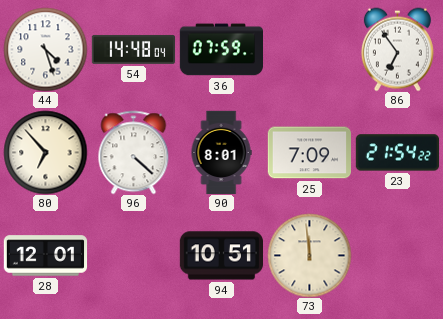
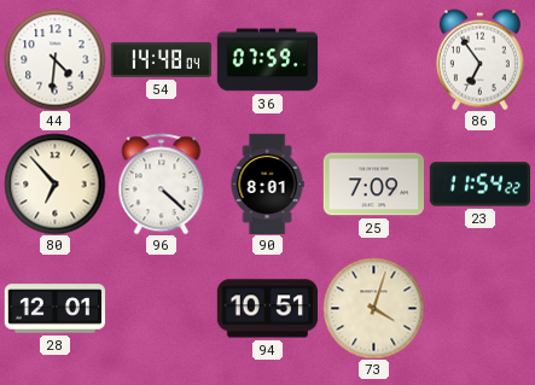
44: 4:27 -> 4:31
23: 21:54 -> 11:54
73: 11:59 -> 4:03
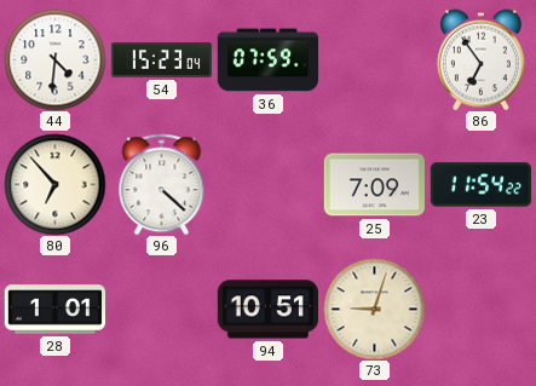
54: 14:48 -> 15:23
90: 8:01 -> none
28: 12:01 -> 1:01
73: 4:03 -> 9:03
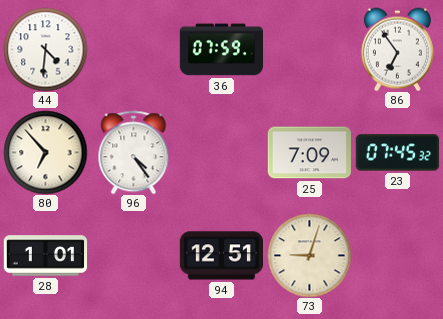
54: 15:23 -> none
96: 4:22 -> 4:24
23: 11:54 -> 07:45
94: 10:51 -> 12:51
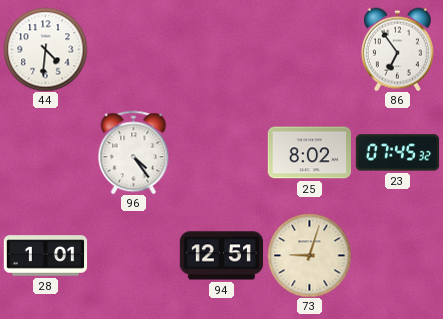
36: 07:59 -> none
80: 6:53 -> none
25: 7:09 -> 8:02
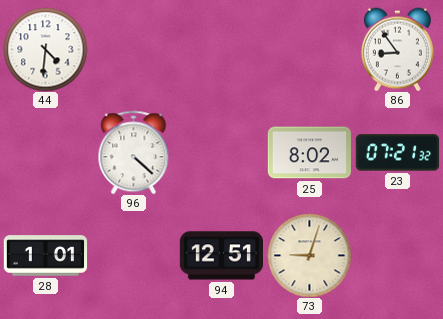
86: 6:54 -> 8:54
96: 4:24 -> 4:22
23: 07:45 -> 07:21
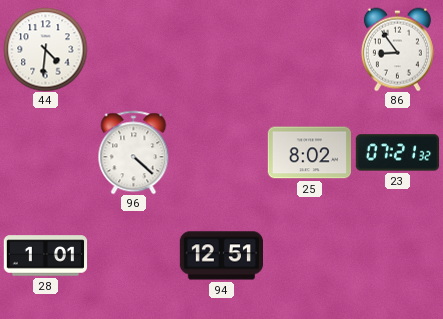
73: 9:03 -> none
